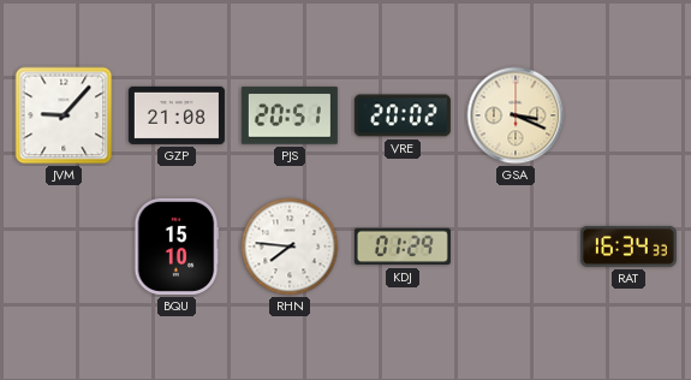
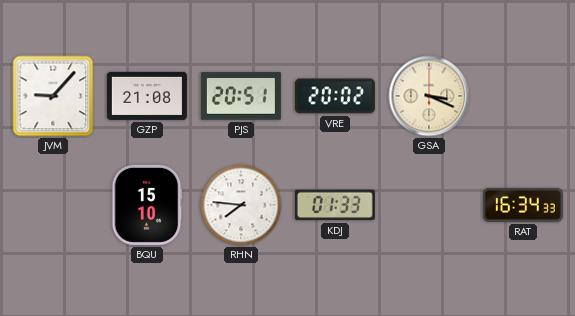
KDJ: 01:29 -> 01:33
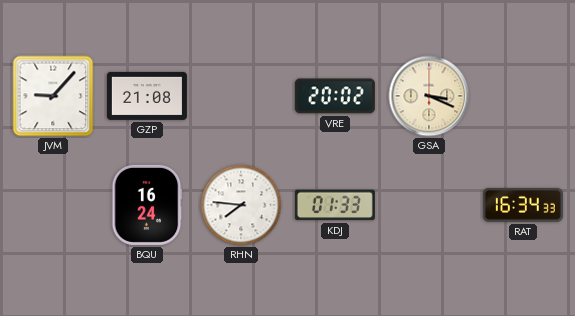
PJS: 20:51 -> none
BQU: 15:10 -> 16:24
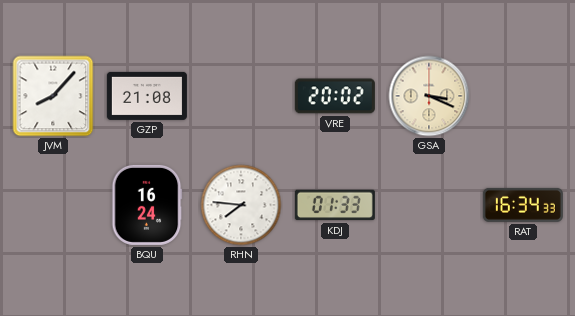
JVM: 9:07 -> 8:07
